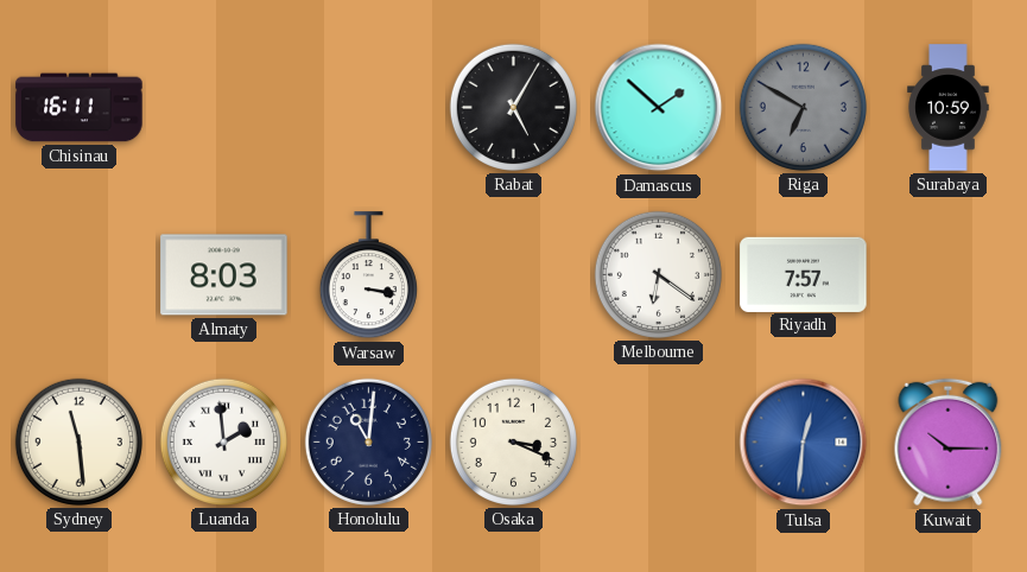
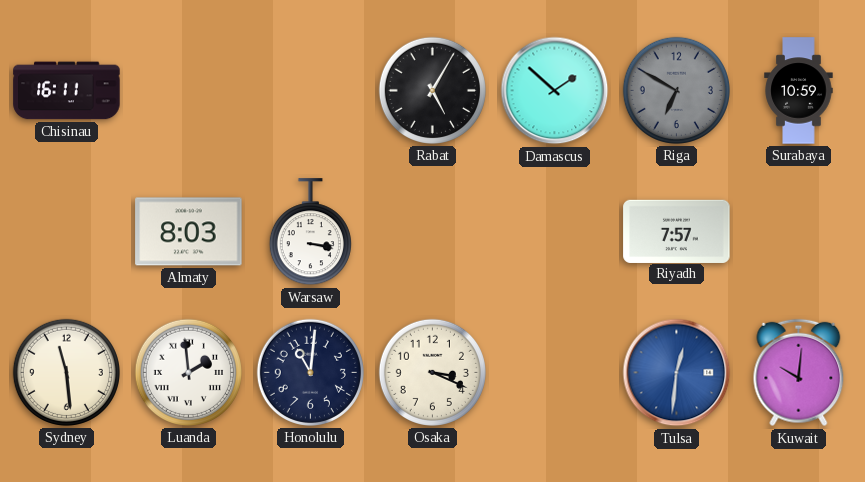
Melbourne: 6:21 -> none
Kuwait: 10:15 -> 10:01
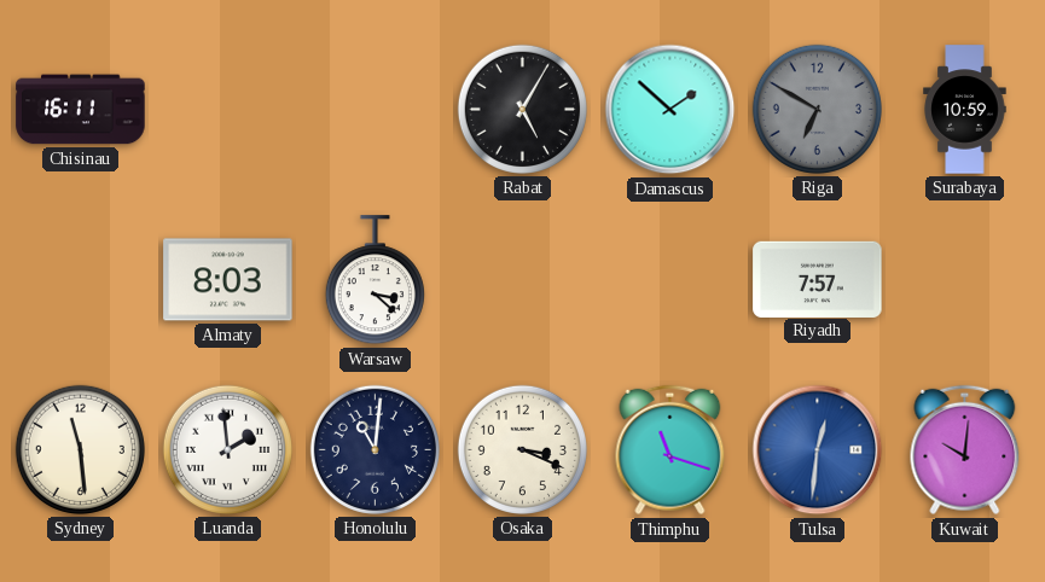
Warsaw: 3:17 -> 3:22
Thimphu: none -> 11:18
